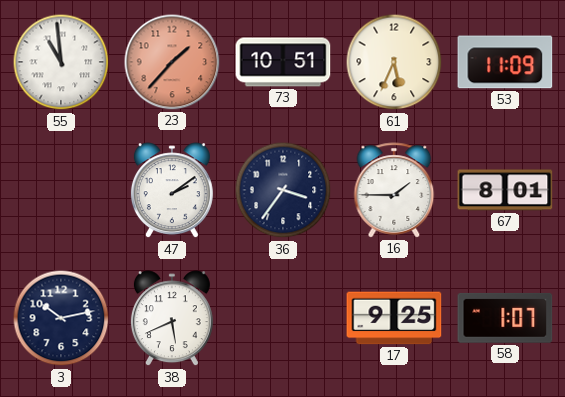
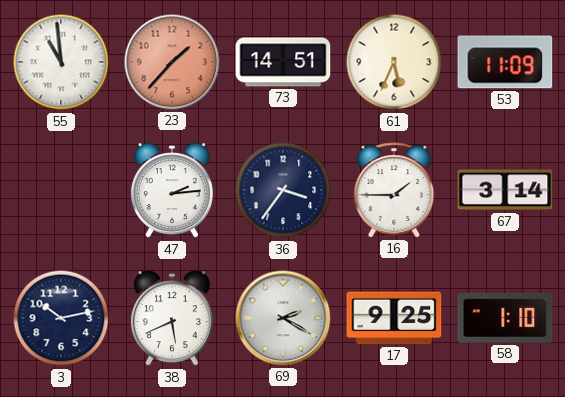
73: 10:51 -> 14:51
47: 2:09 -> 2:14
67: 8:01 -> 3:14
69: none -> 2:20
58: 1:07 -> 1:10
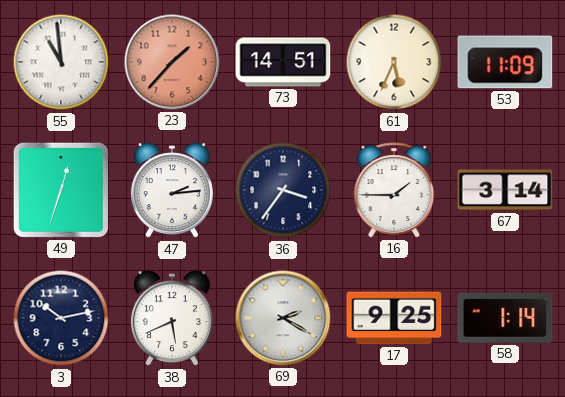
49: none -> 12:33
58: 1:10 -> 1:14
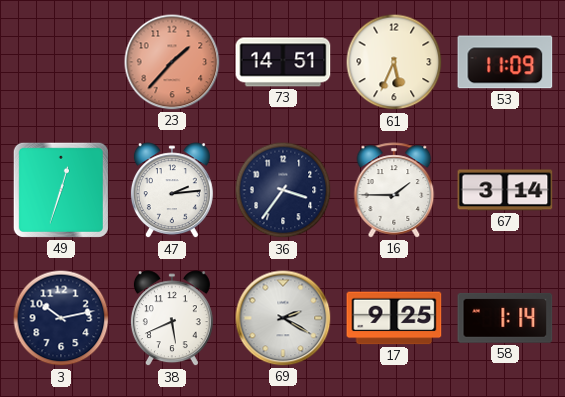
55: 10:59 -> none
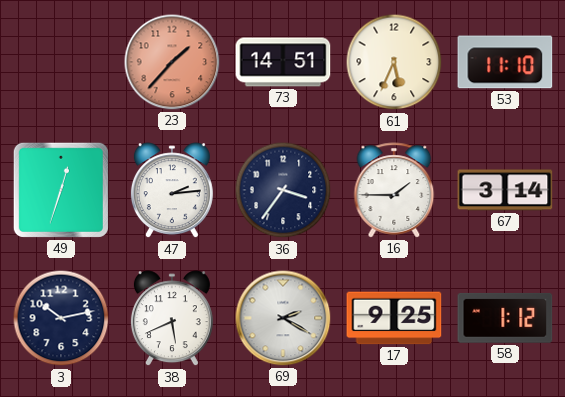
53: 11:09 -> 11:10
58: 1:14 -> 1:12
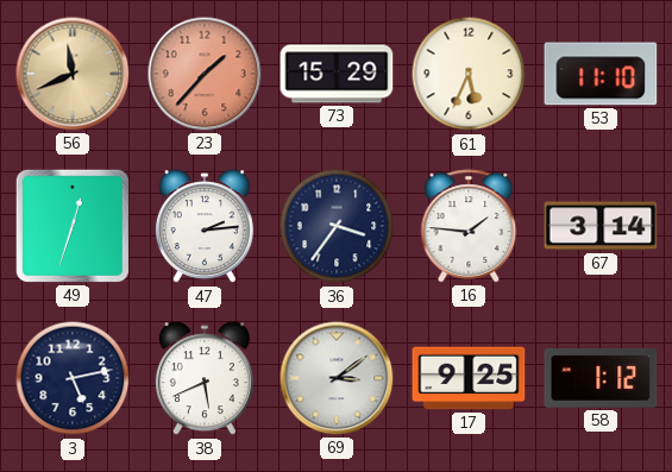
56: none -> 11:41
73: 14:51 -> 15:29
16: 1:45 -> 1:46
3: 10:13 -> 5:13
69: 2:20 -> 3:09
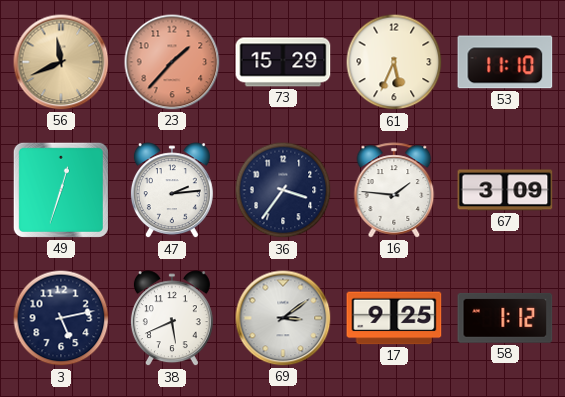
67: 3:14 -> 3:09
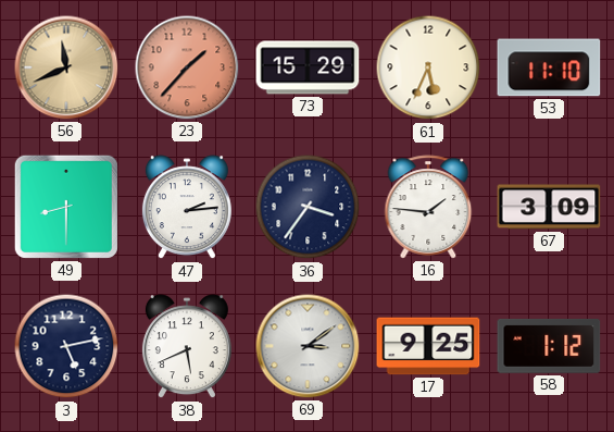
49: 12:33 -> 8:30
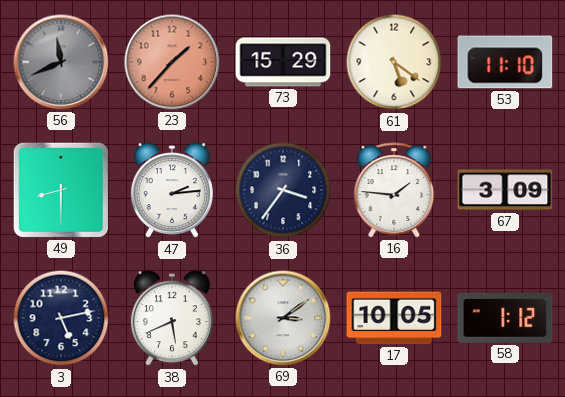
56 dial: champagne -> grey
61: 5:34 -> 5:21
17: 9:25 -> 10:05
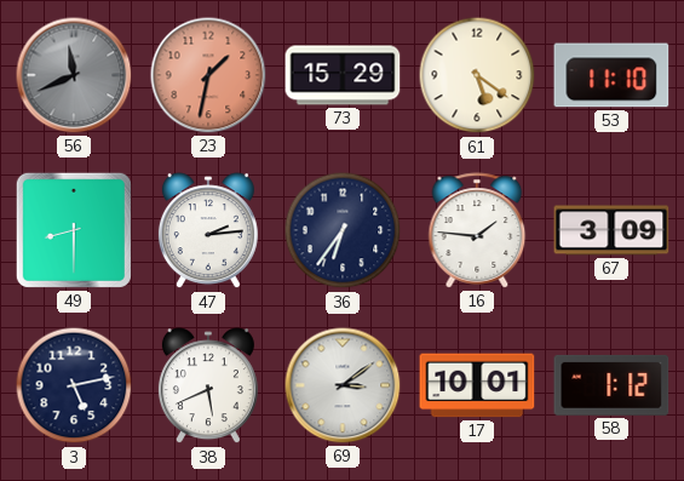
23: 1:37 -> 1:32
36: 3:36 -> 6:36
17: 10:05 -> 10:01
